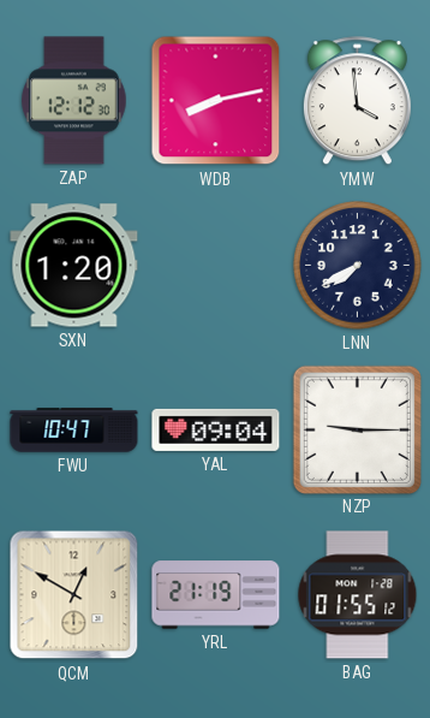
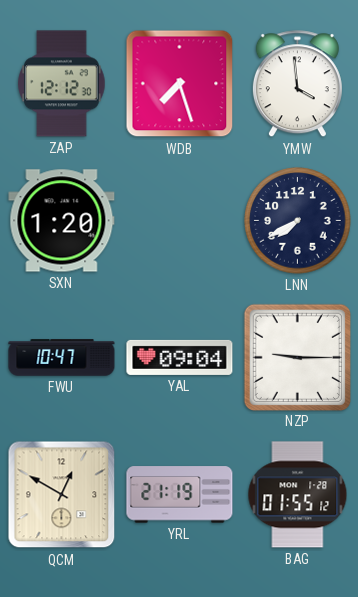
WDB: 8:13 -> 7:27
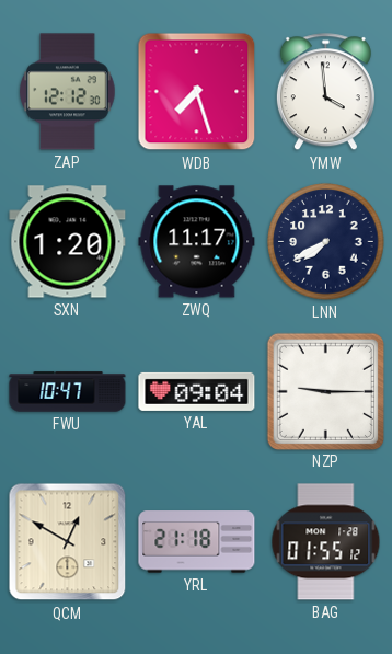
ZWQ: none -> 11:17
YRL: 21:19 -> 21:18
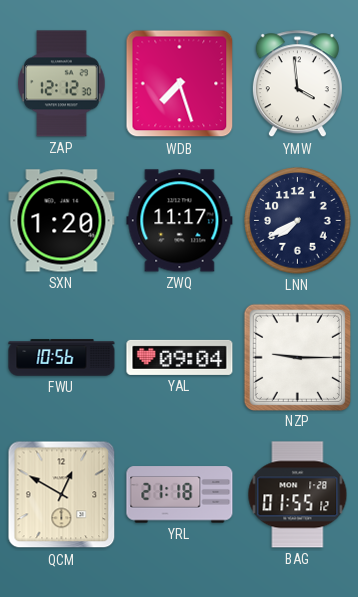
FWU: 10:47 -> 10:56
